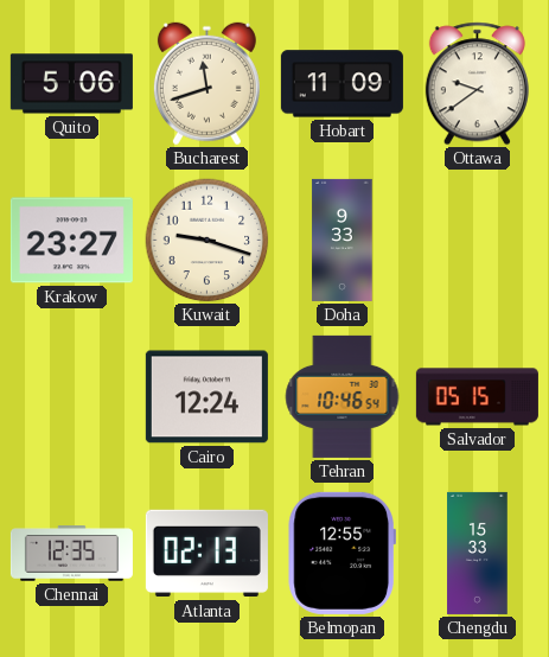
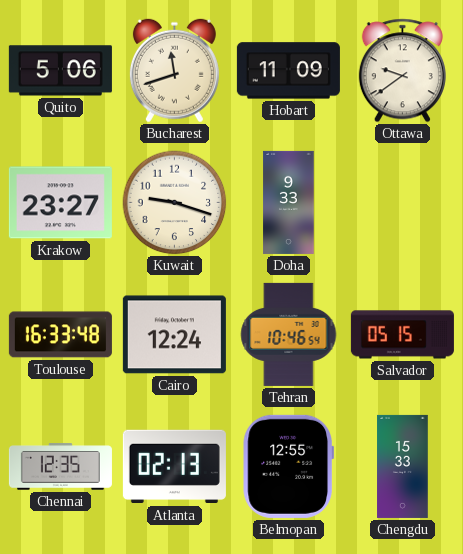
Toulouse: none -> 16:33
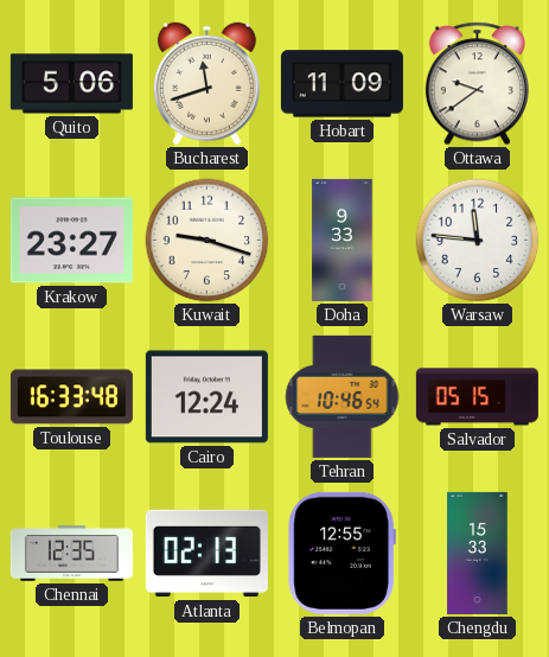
Warsaw: none -> 11:46
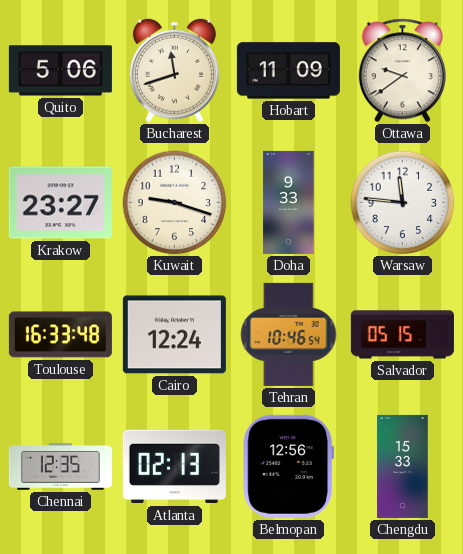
Belmopan: 12:55 -> 12:56
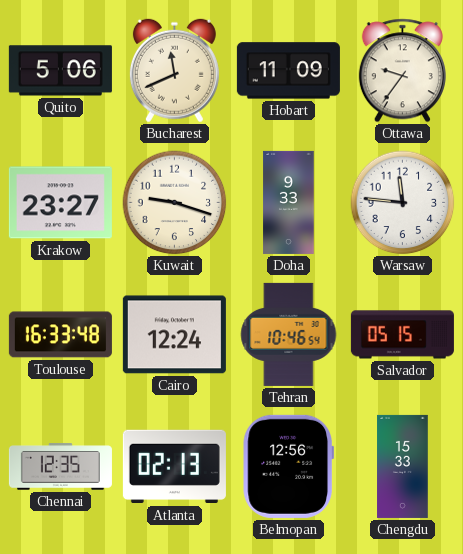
Bucharest: 11:42 -> 11:41
Ottawa: 9:39 -> 9:36
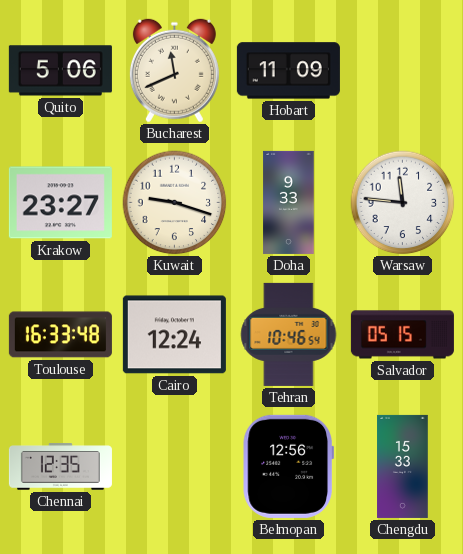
Ottawa: 9:36 -> none
Atlanta: 02:13 -> none
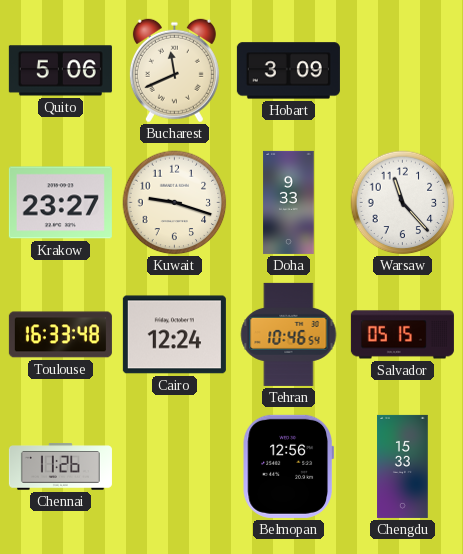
Hobart: 11:09 -> 3:09
Warsaw: 11:46 -> 11:23
Chennai: 12:35 -> 11:26
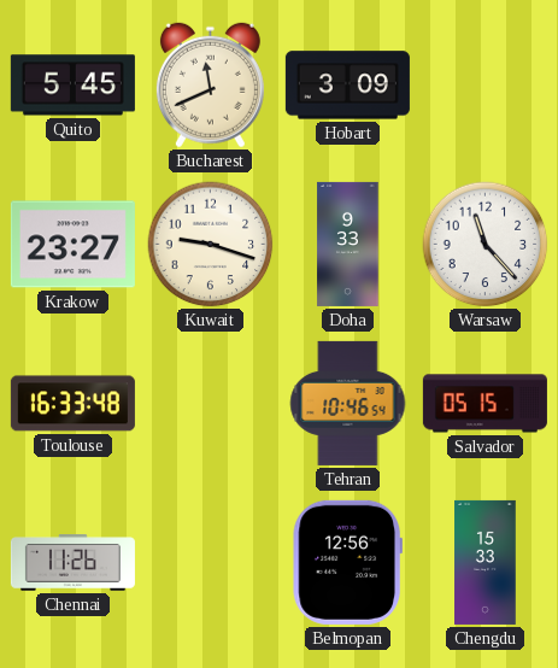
Quito: 5:06 -> 5:45
Cairo: 12:24 -> none
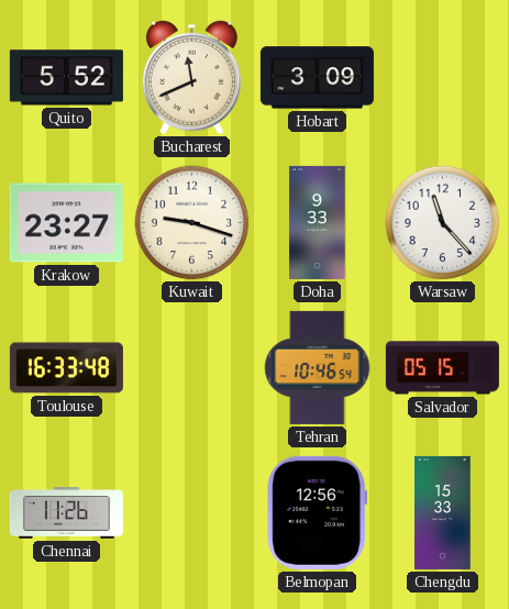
Quito: 5:45 -> 5:52
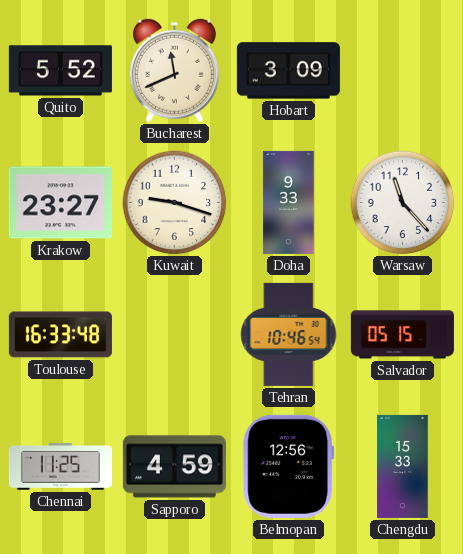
Chennai: 11:26 -> 11:25
Sapporo: none -> 4:59
